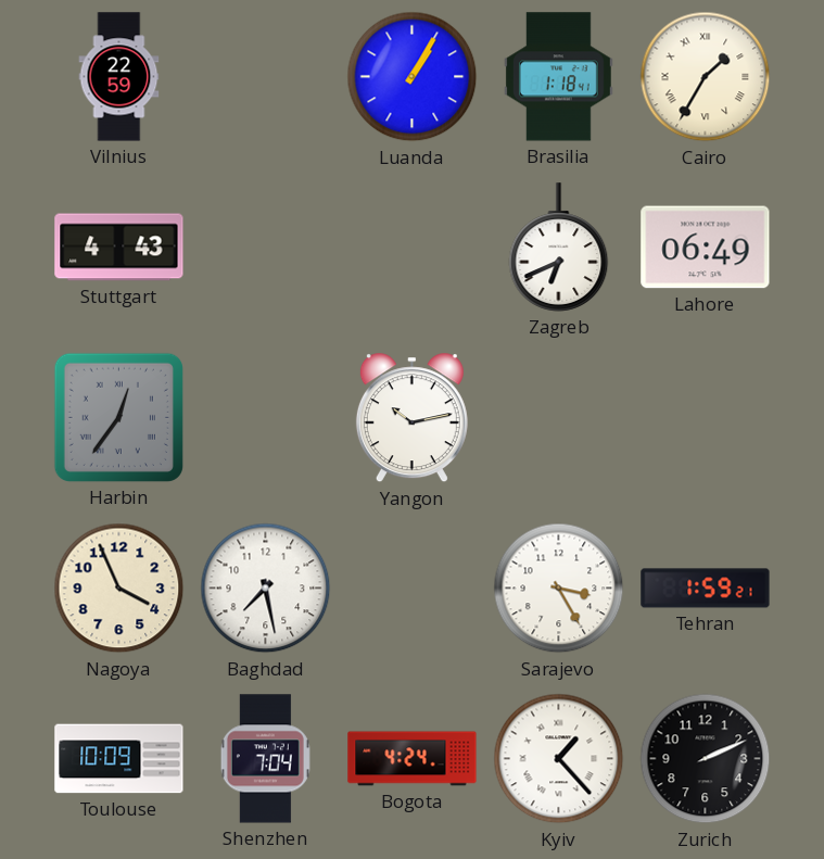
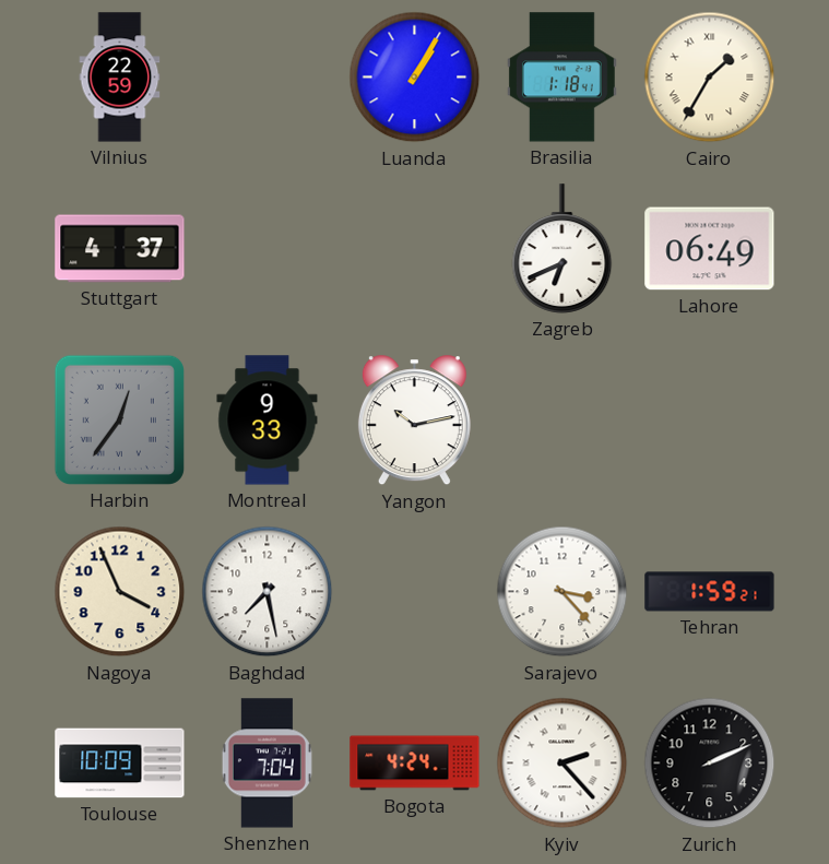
Stuttgart: 4:43 -> 4:37
Montreal: none -> 9:33
Sarajevo: 3:25 -> 3:23
Kyiv: 1:23 -> 2:23
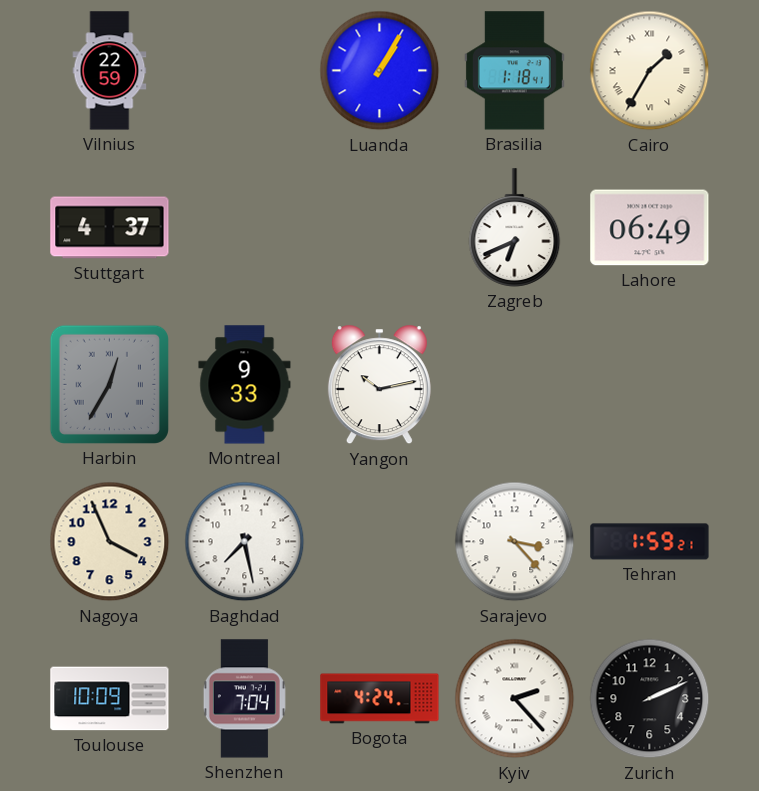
Harbin: 12:36 -> 12:35
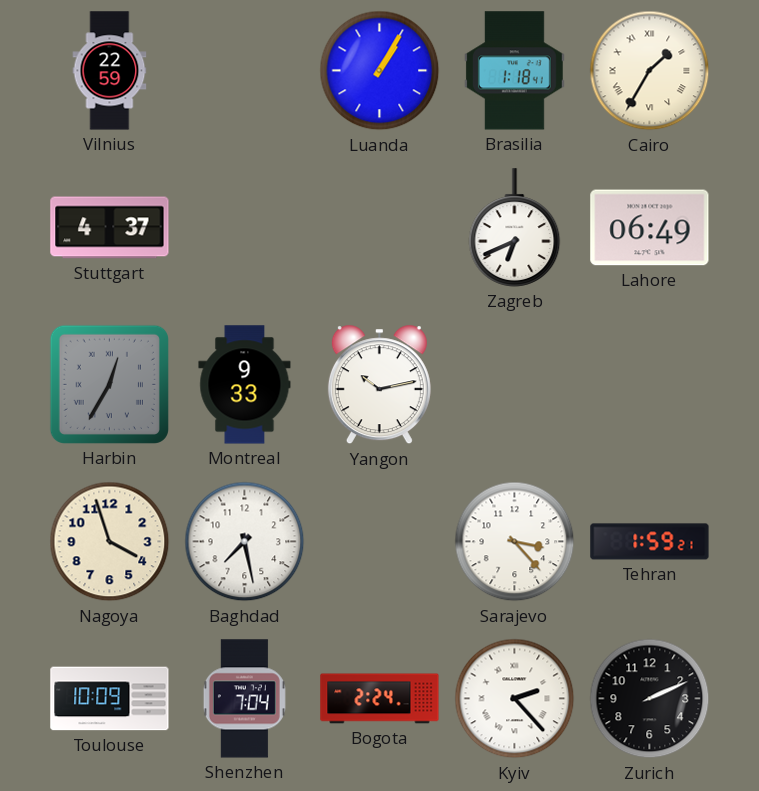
Nagoya: 3:56 -> 3:57
Bogota: 4:24 -> 2:24
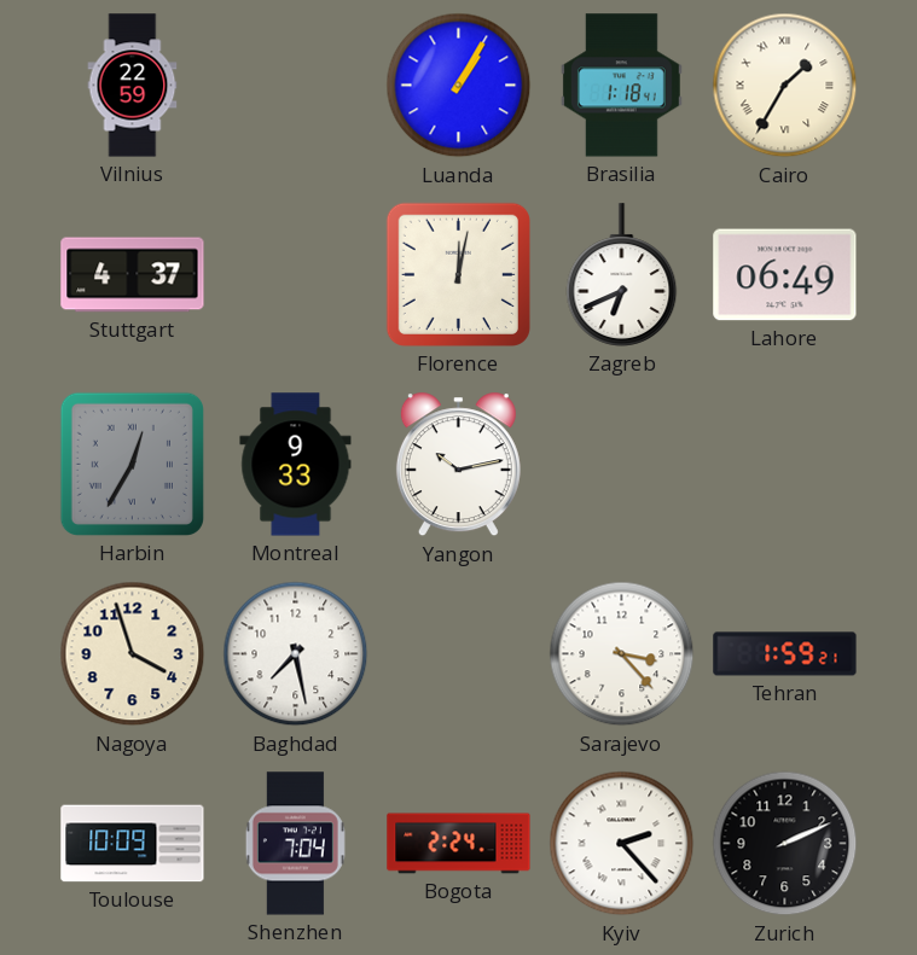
Florence: none -> 12:02
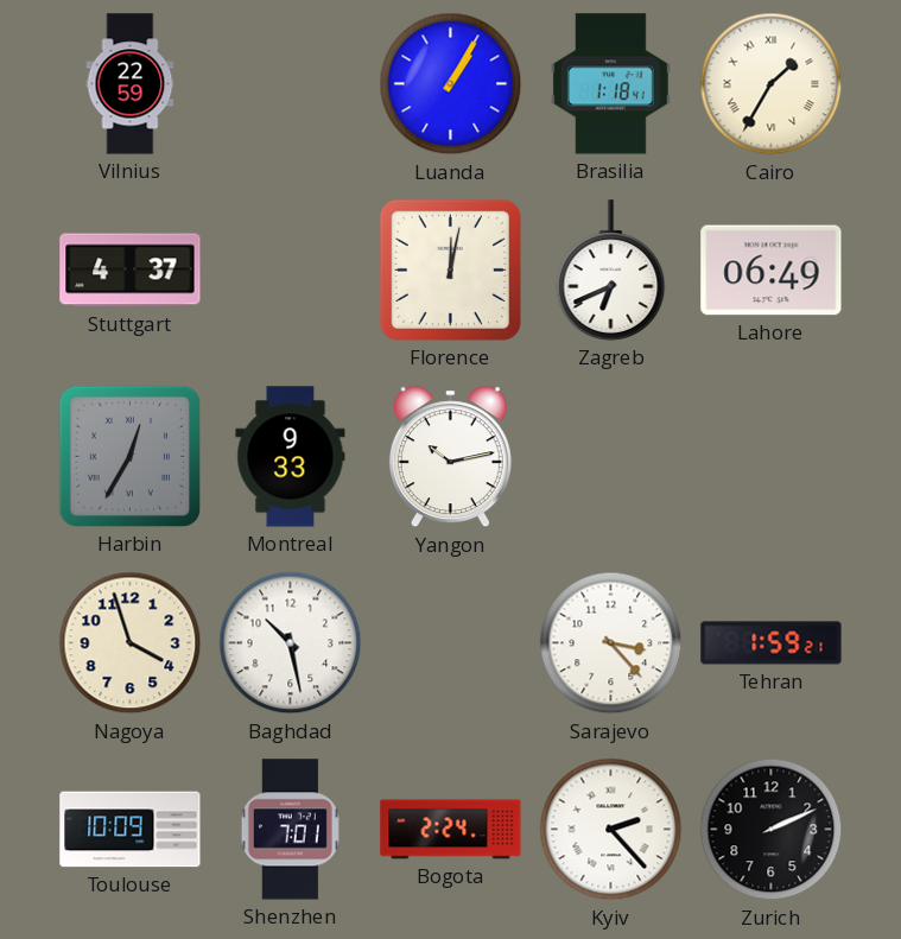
Baghdad: 7:28 -> 10:28
Shenzhen: 7:04 -> 7:01
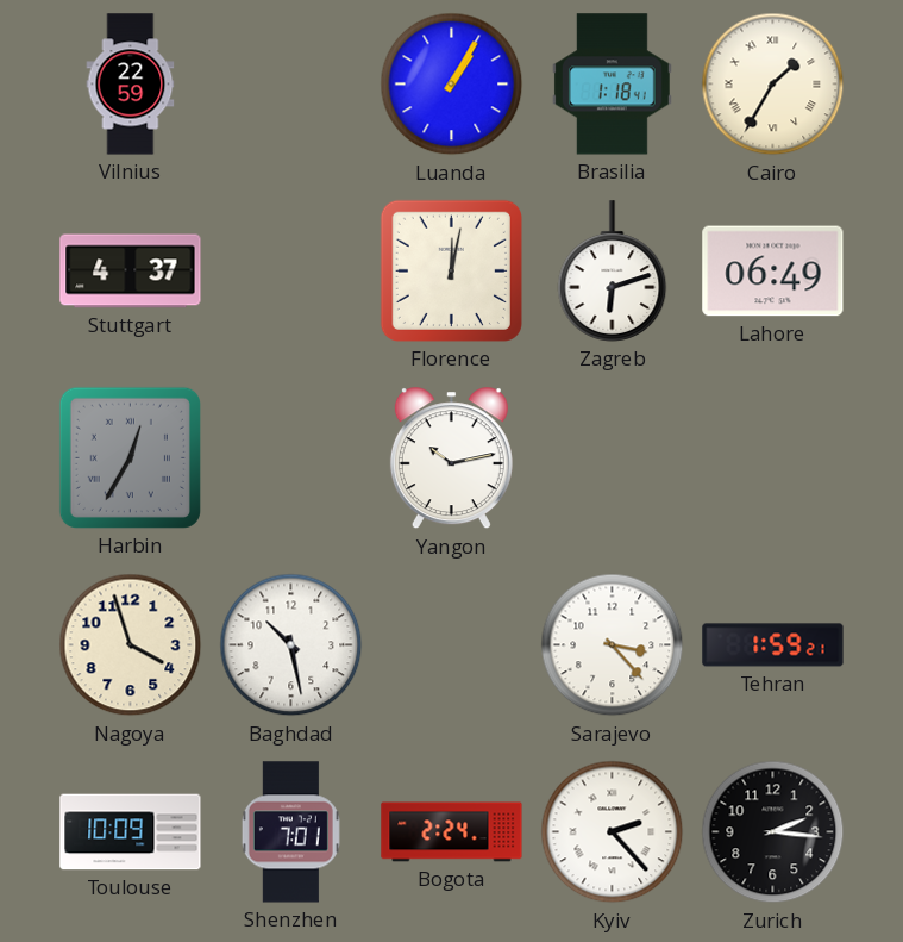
Zagreb: 6:41 -> 6:12
Montreal: 9:33 -> none
Zurich: 2:11 -> 2:16
